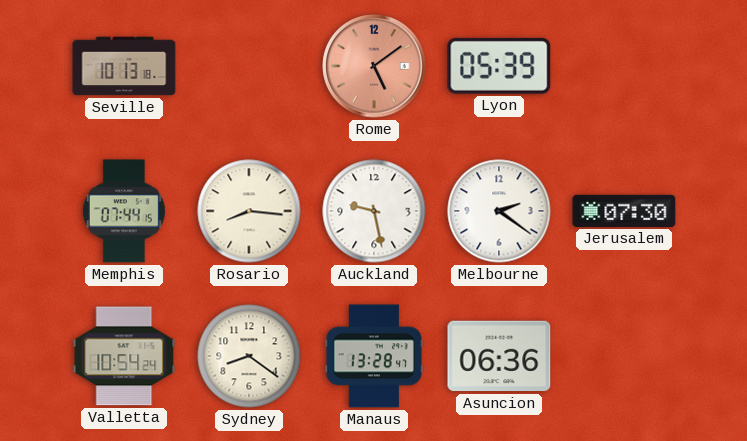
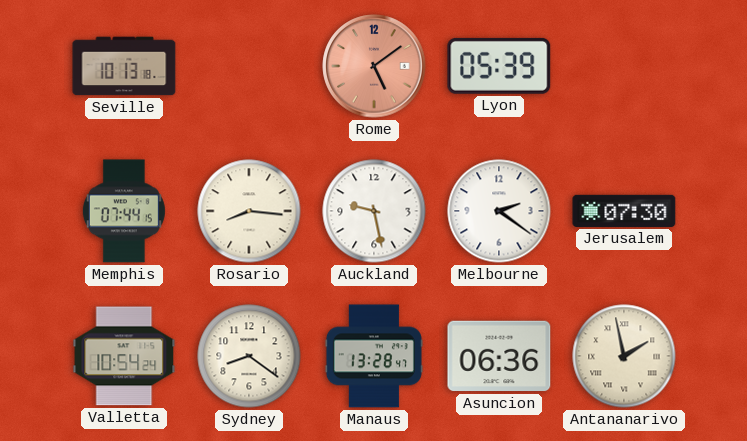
Antananarivo: none -> 1:58
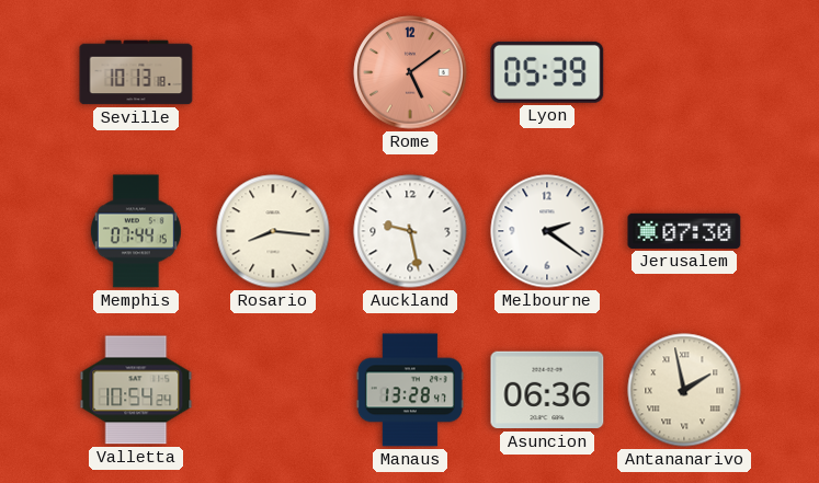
Sydney: 8:21 -> none
